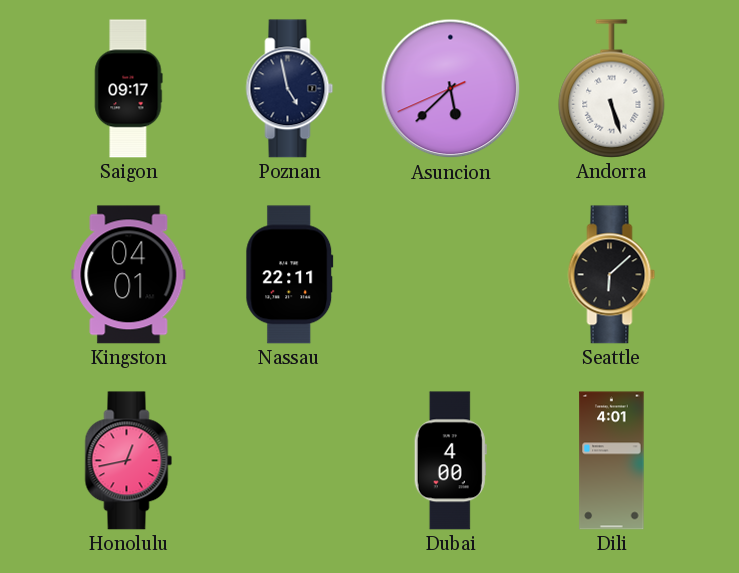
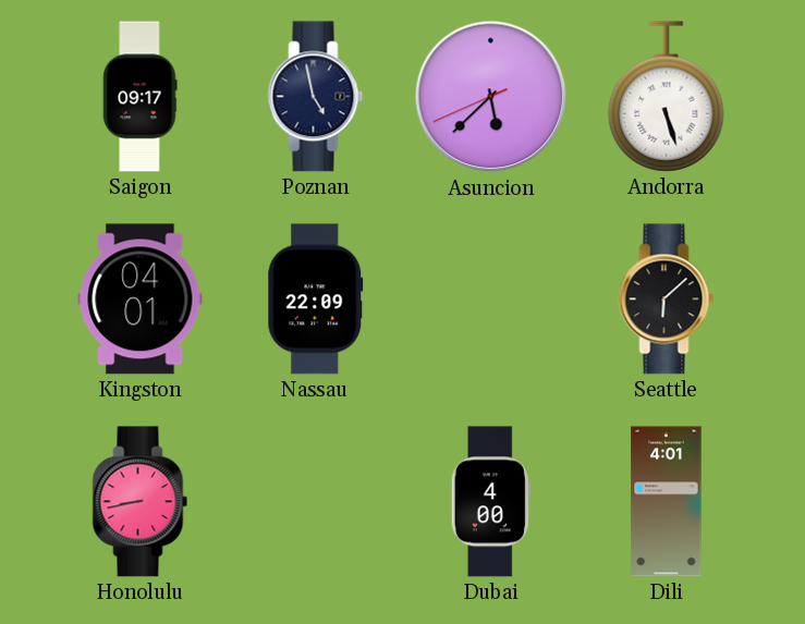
Nassau: 22:11 -> 22:09
Honolulu: 12:43 -> 8:43
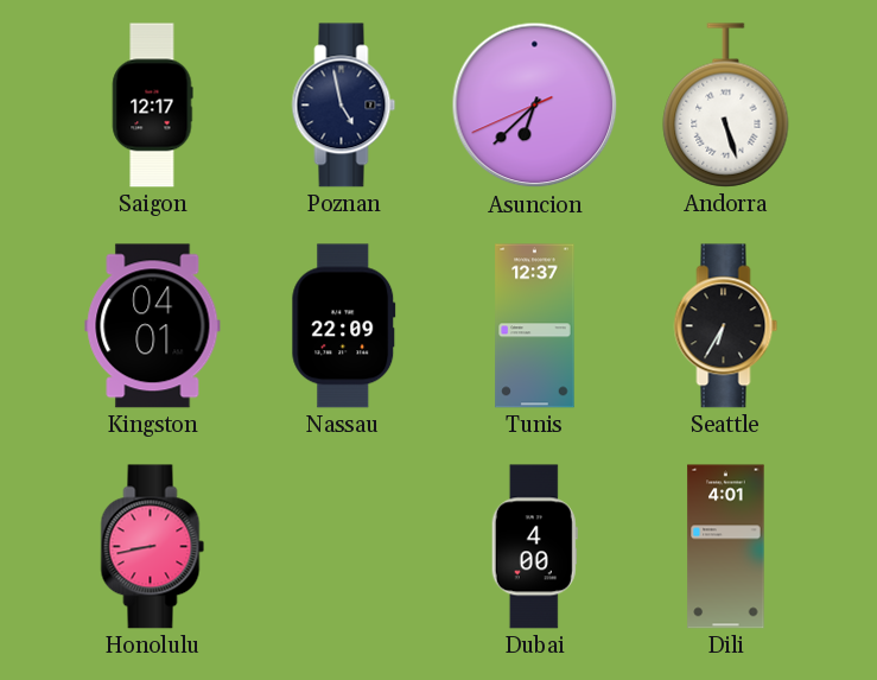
Saigon: 09:17 -> 12:17
Asuncion: 5:37 -> 6:37
Tunis: none -> 12:37
Seattle: 6:08 -> 6:35
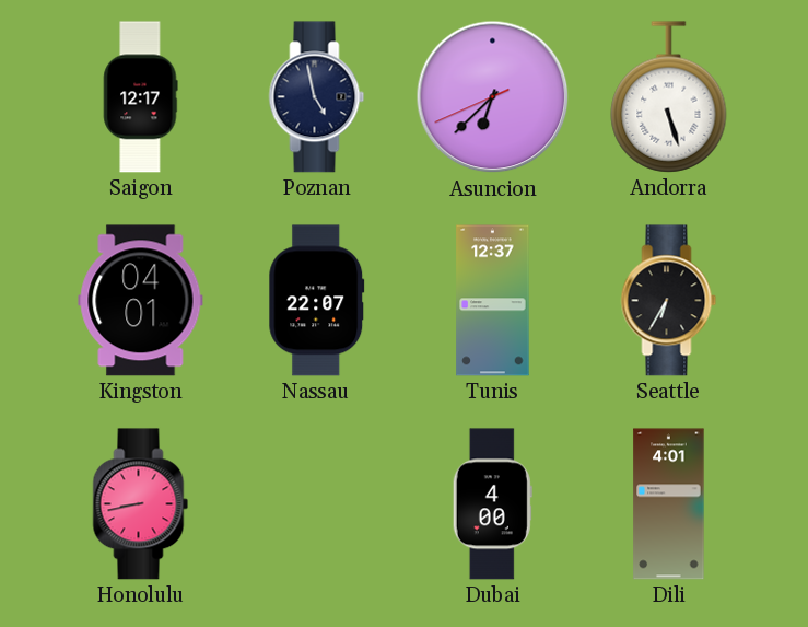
Nassau: 22:09 -> 22:07
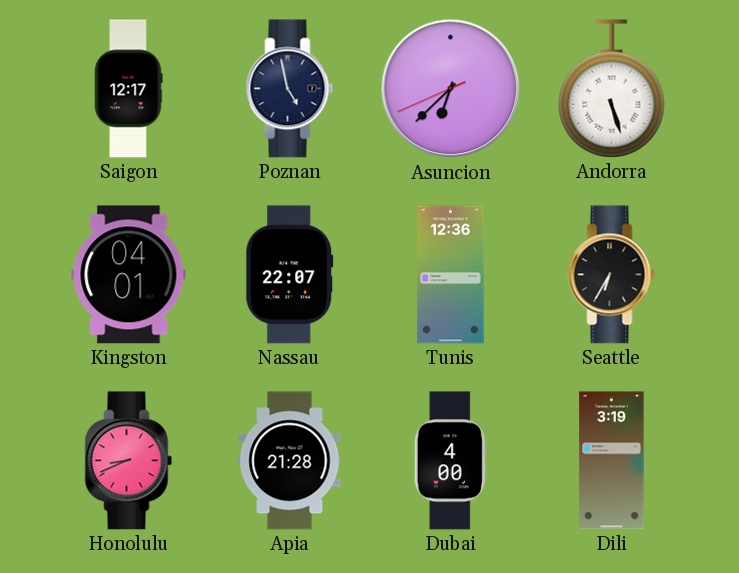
Tunis: 12:37 -> 12:36
Honolulu: 8:43 -> 8:41
Apia: none -> 21:28
Dili: 4:01 -> 3:19
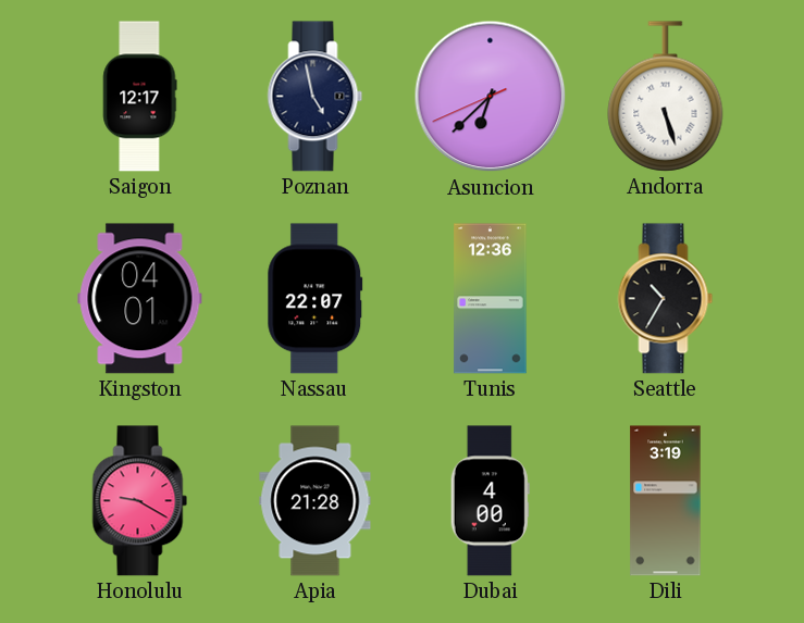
Seattle: 6:35 -> 10:35
Honolulu: 8:41 -> 9:20
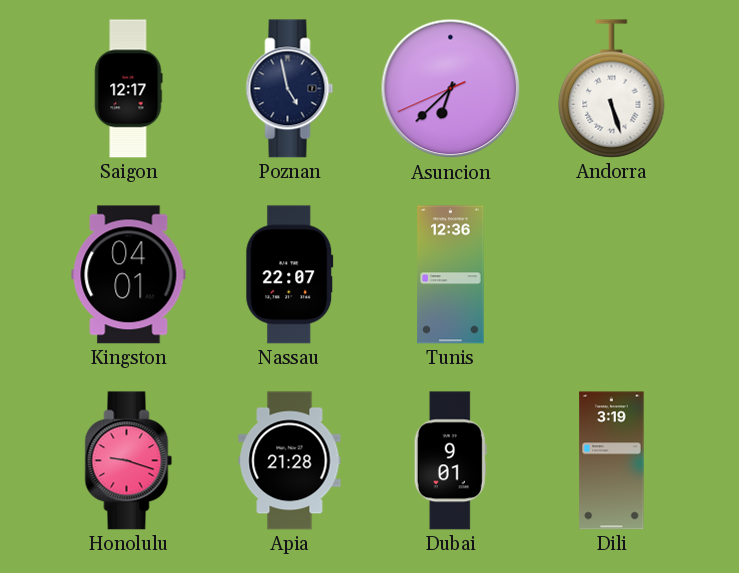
Seattle: 10:35 -> none
Honolulu: 9:20 -> 9:18
Dubai: 4:00 -> 9:01
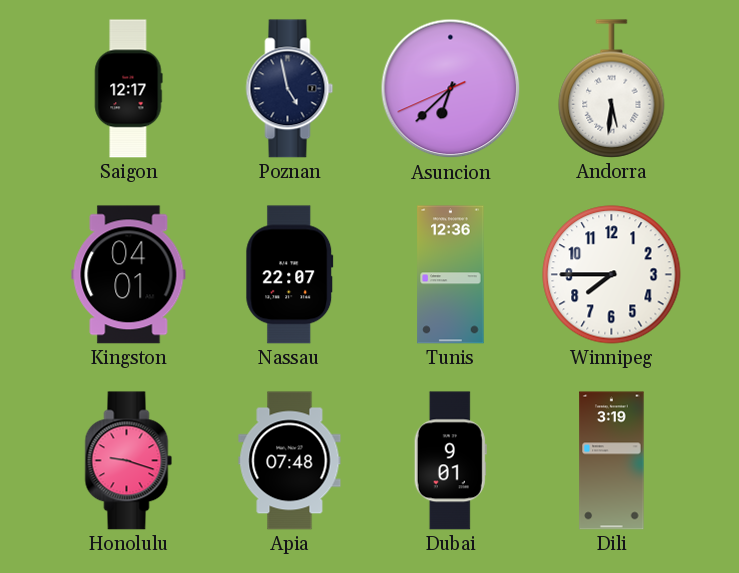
Andorra: 5:27 -> 5:31
Winnipeg: none -> 7:45
Apia: 21:28 -> 07:48
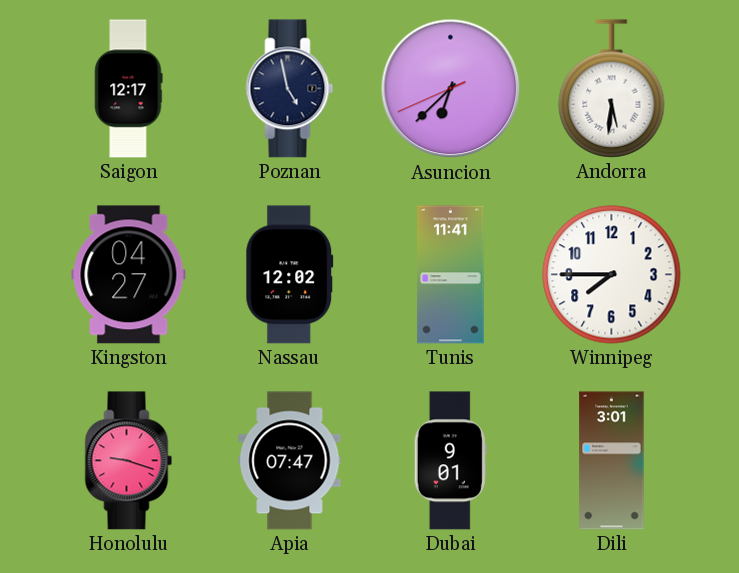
Kingston: 04:01 -> 04:27
Nassau: 22:07 -> 12:02
Tunis: 12:36 -> 11:41
Apia: 07:48 -> 07:47
Dili: 3:19 -> 3:01
